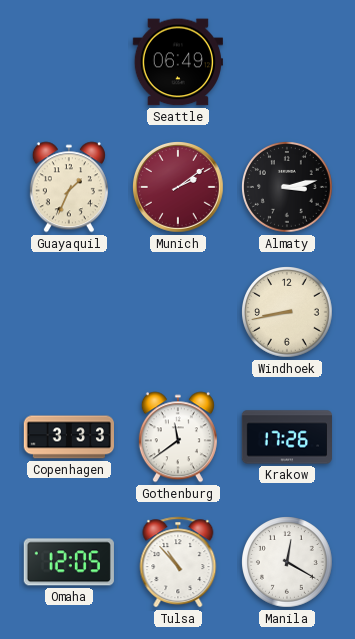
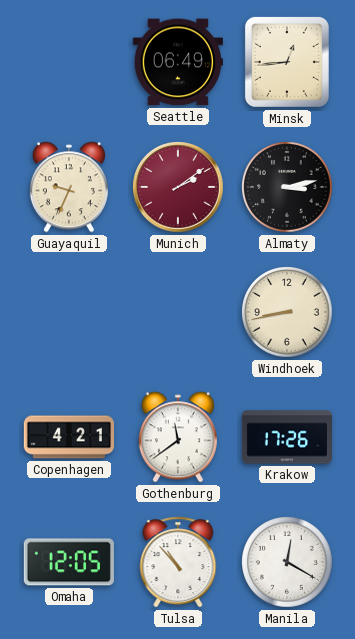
Minsk: none -> 12:44
Guayaquil: 1:34 -> 9:34
Copenhagen: 3:33 -> 4:21
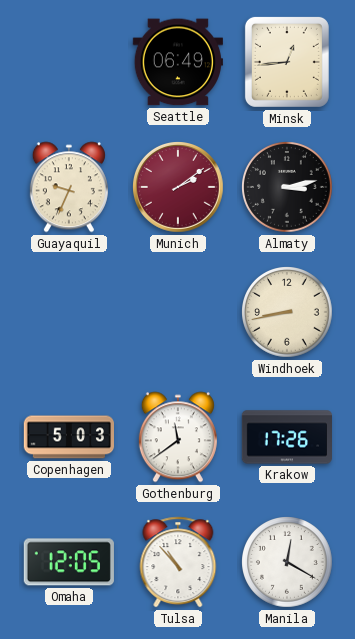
Copenhagen: 4:21 -> 5:03
